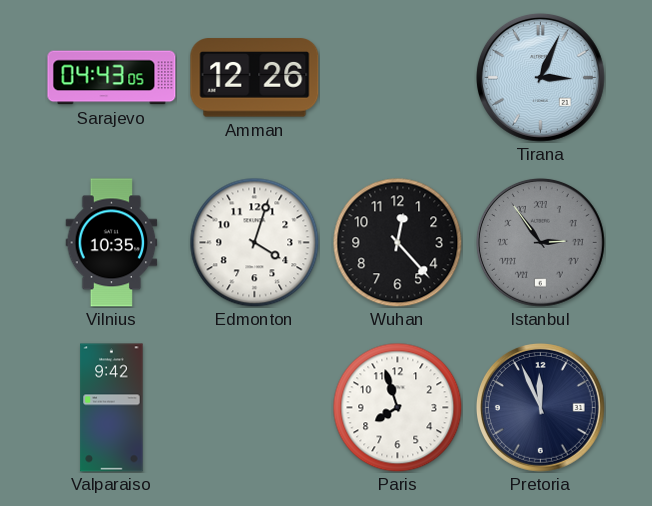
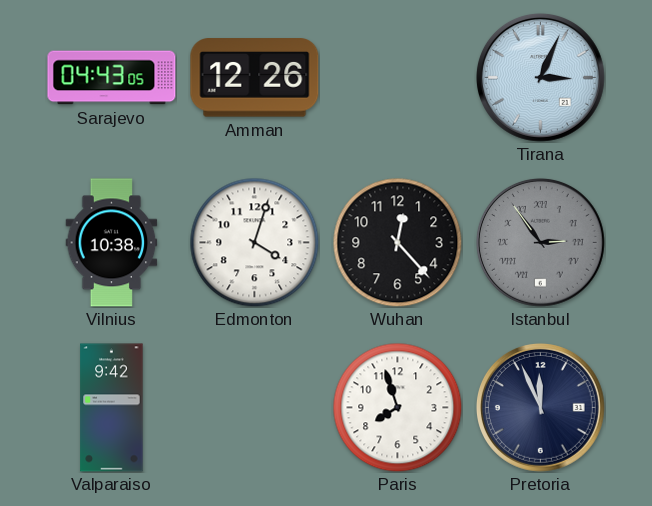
Vilnius: 10:35 -> 10:38
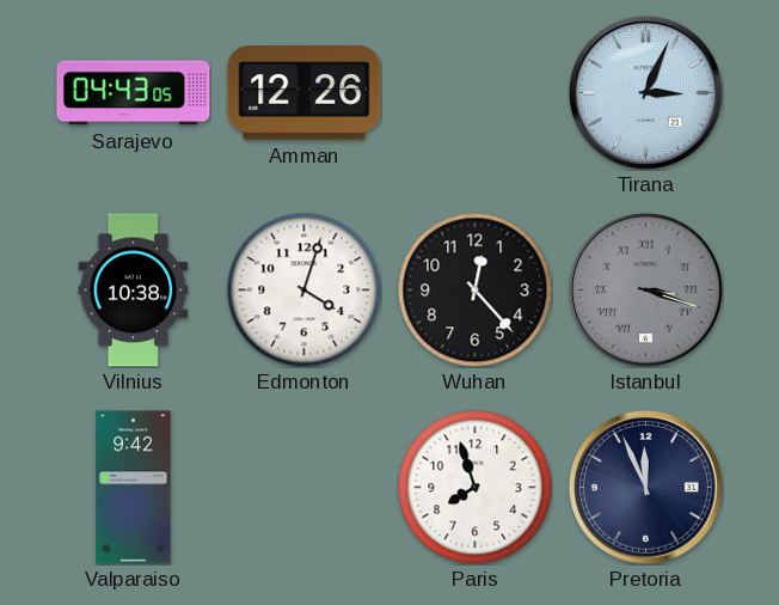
Istanbul: 2:54 -> 3:18
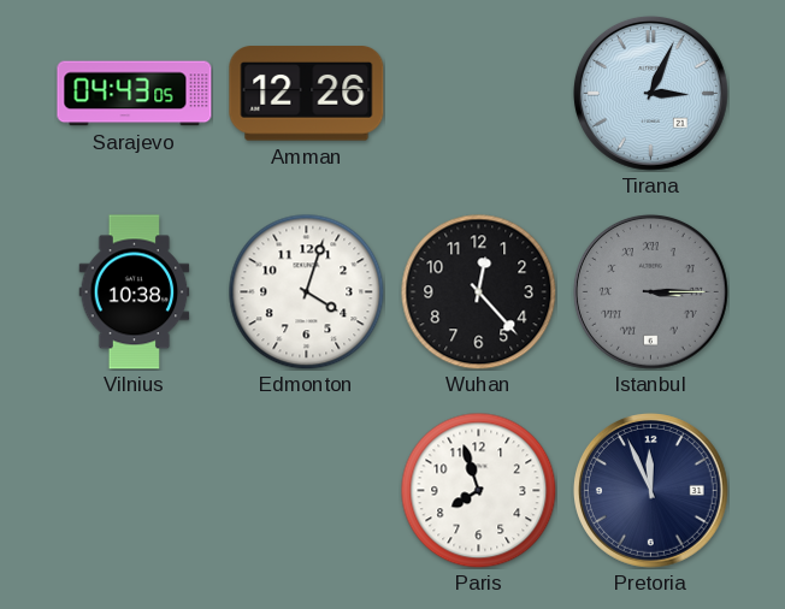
Istanbul: 3:18 -> 3:15
Valparaiso: 9:42 -> none
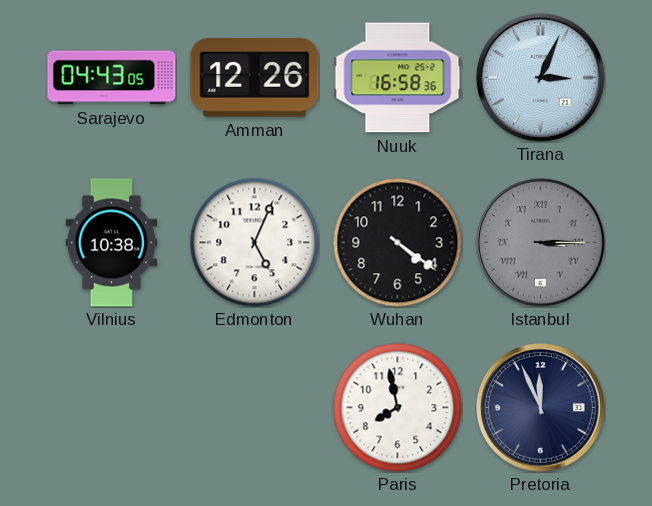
Nuuk: none -> 16:58
Edmonton: 4:03 -> 5:04
Wuhan: 12:23 -> 4:21
Paris: 7:57 -> 7:58
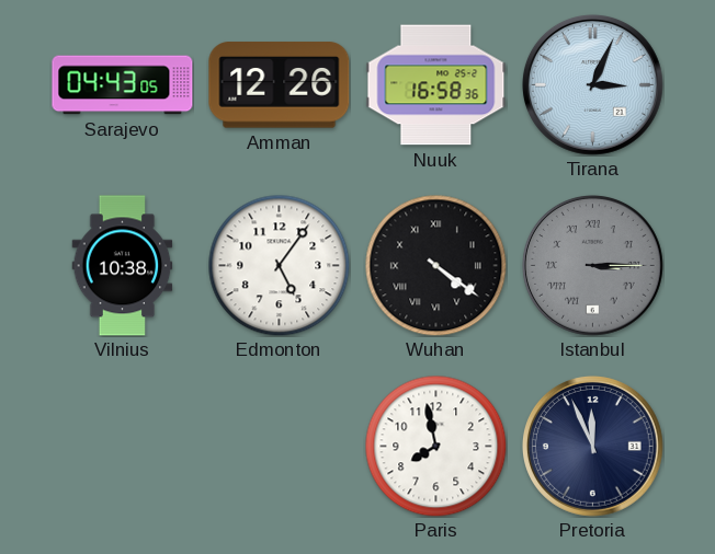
Edmonton: 5:04 -> 5:06
Wuhan numerals: Arabic -> Roman
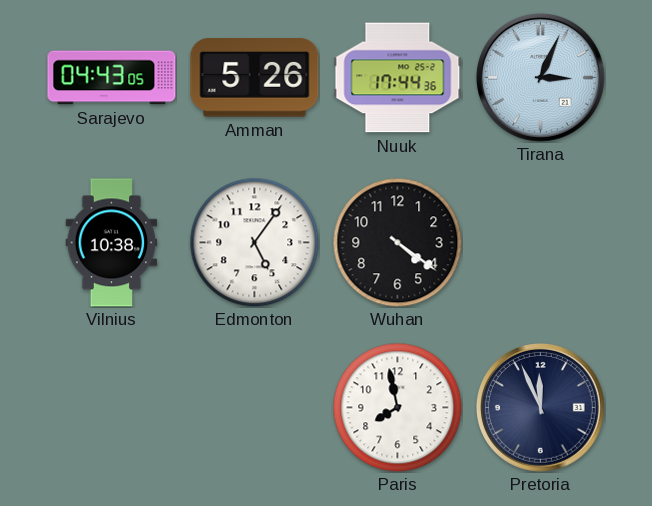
Amman: 12:26 -> 5:26
Nuuk: 16:58 -> 17:44
Wuhan numerals: Roman -> Arabic
Istanbul: 3:15 -> none
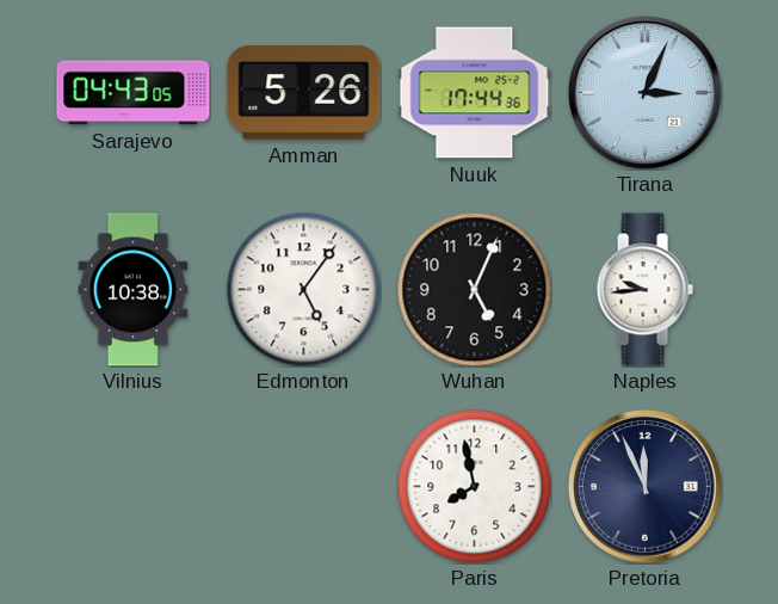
Wuhan: 4:21 -> 5:04
Naples: none -> 9:44
